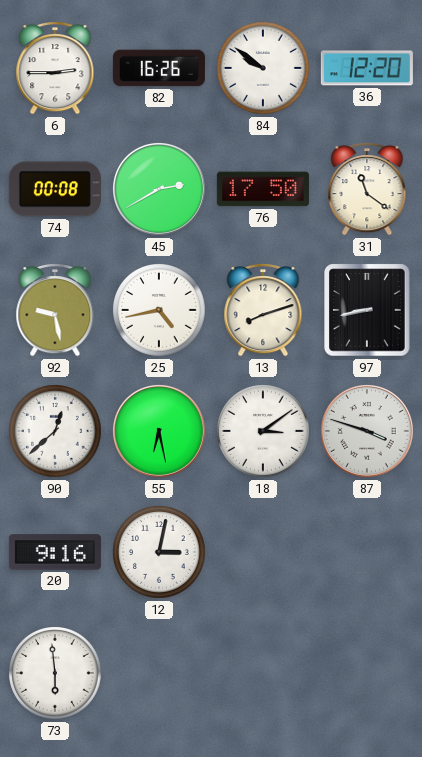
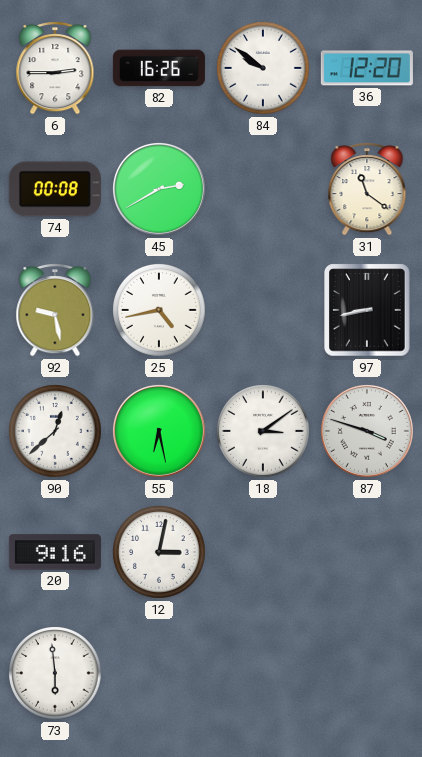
76: 17:50 -> none
13: 8:12 -> none
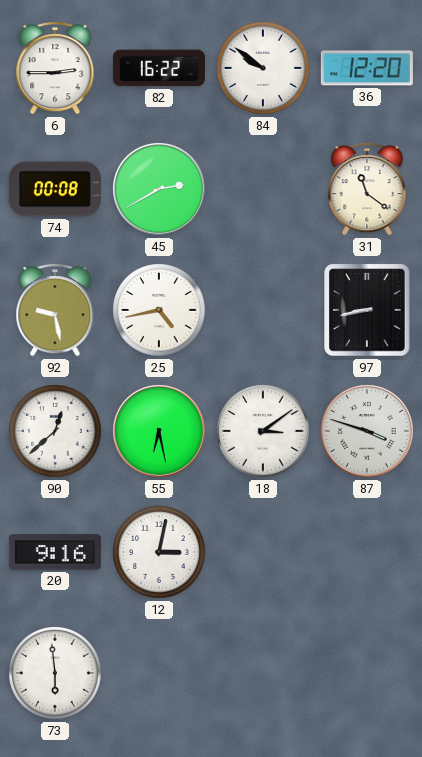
82: 16:26 -> 16:22
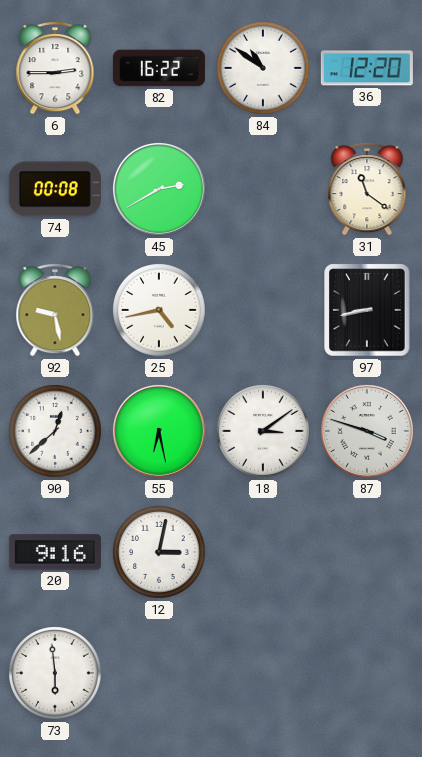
84: 9:51 -> 10:51
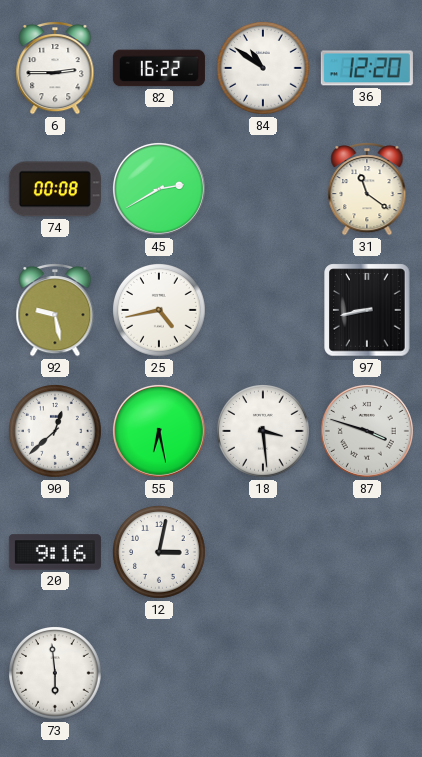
18: 3:09 -> 3:29
